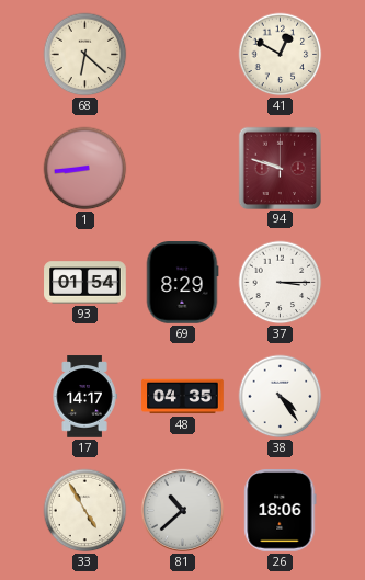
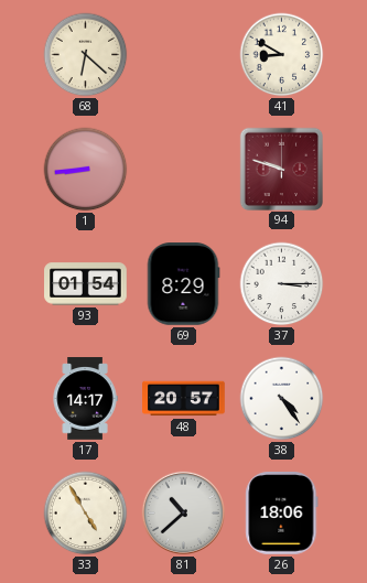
41: 12:50 -> 8:50
48: 04:35 -> 20:57
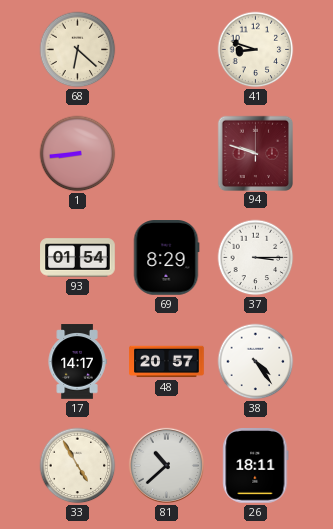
41: 8:50 -> 8:48
26: 18:06 -> 18:11
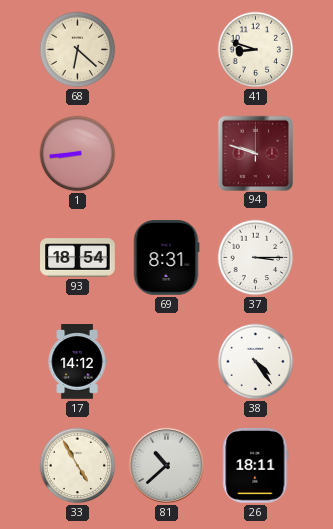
93: 01:54 -> 18:54
69: 8:29 -> 8:31
17: 14:17 -> 14:12
48: 20:57 -> none
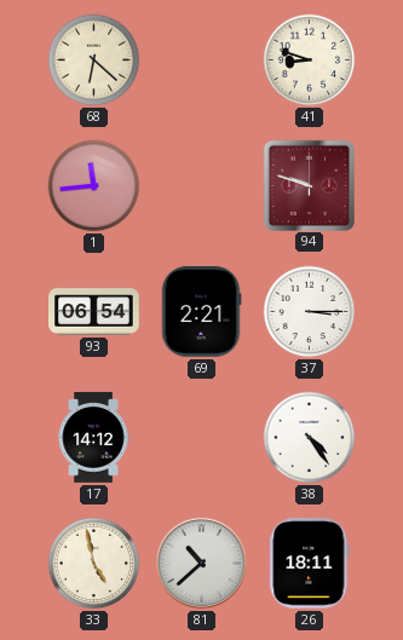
1: 8:44 -> 11:44
93: 18:54 -> 06:54
69: 8:31 -> 2:21
33: 4:55 -> 4:58
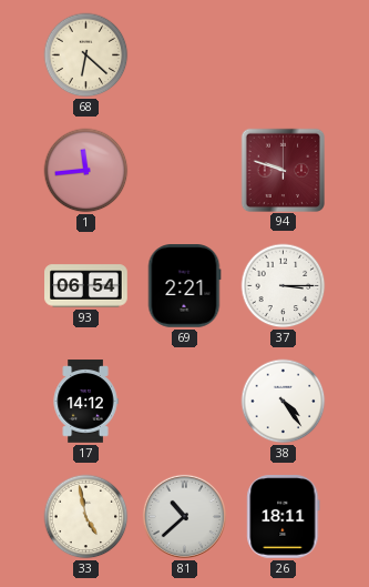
41: 8:48 -> none
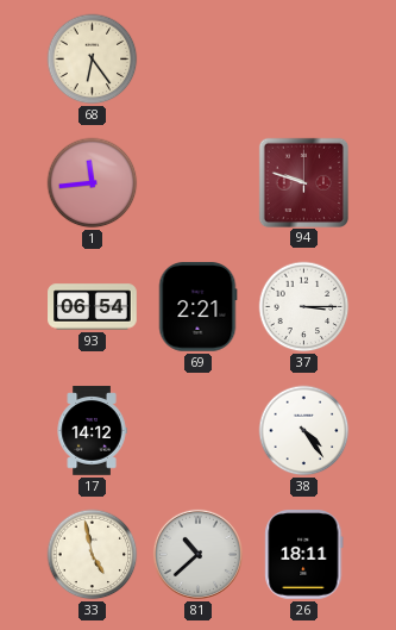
68: 6:22 -> 6:24
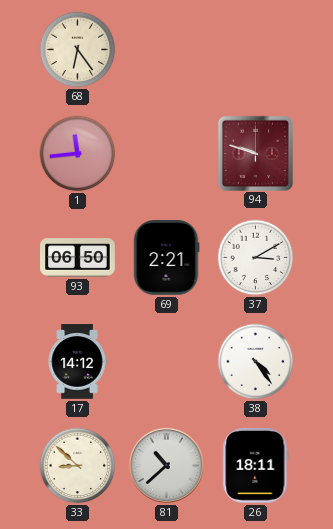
93: 06:54 -> 06:50
37: 3:15 -> 3:10
33: 4:58 -> 8:52
